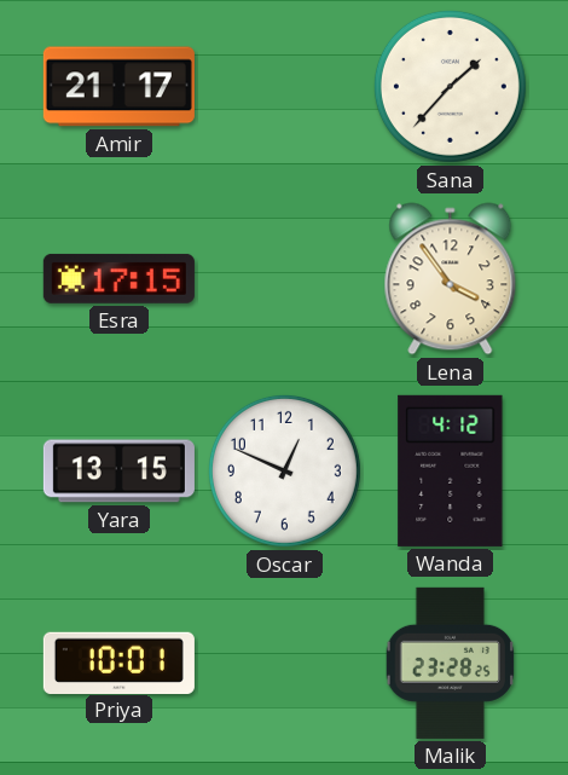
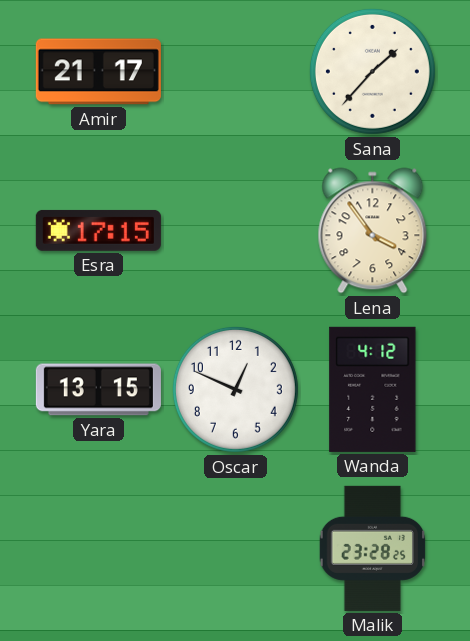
Priya: 10:01 -> none
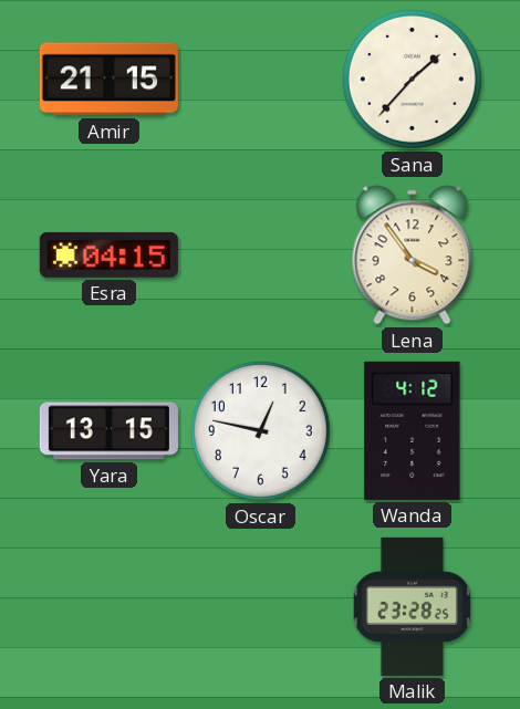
Amir: 21:17 -> 21:15
Esra: 17:15 -> 04:15
Oscar: 12:49 -> 12:47
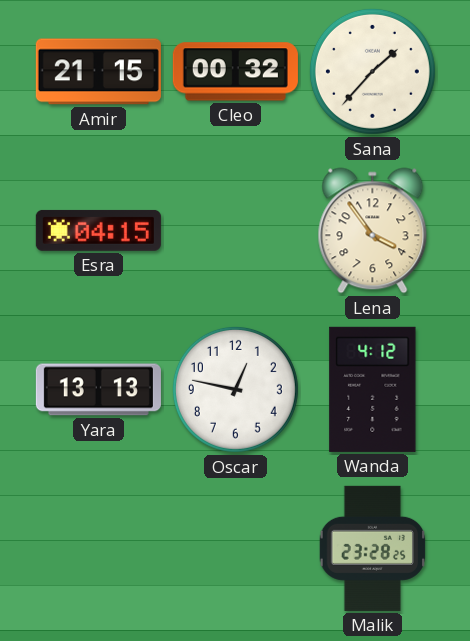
Cleo: none -> 00:32
Yara: 13:15 -> 13:13
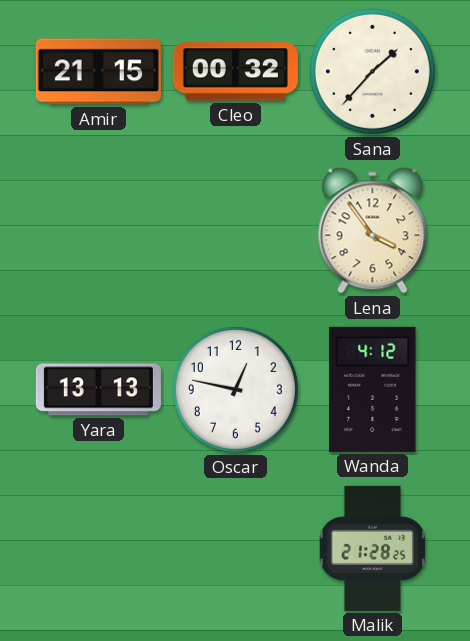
Esra: 04:15 -> none
Malik: 23:28 -> 21:28
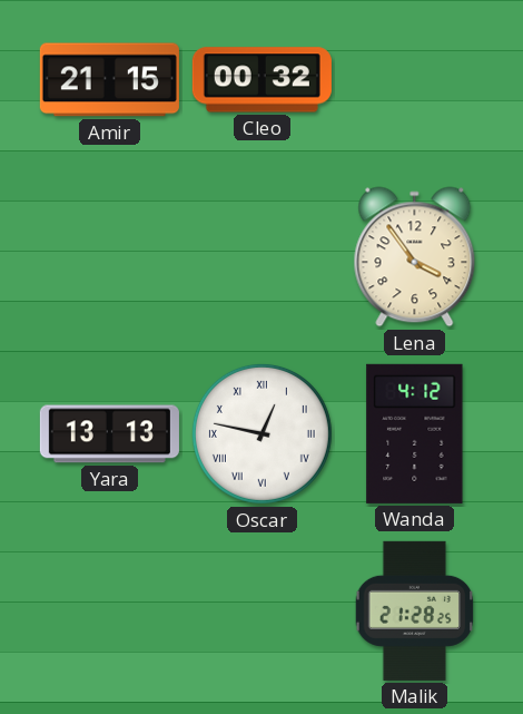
Sana: 1:37 -> none
Oscar numerals: Arabic -> Roman
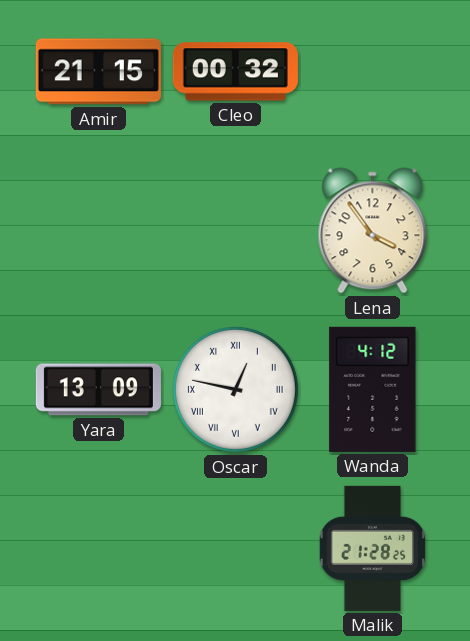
Yara: 13:13 -> 13:09
